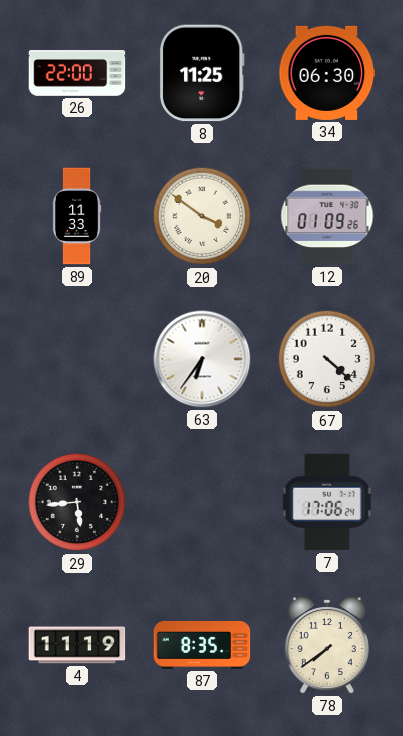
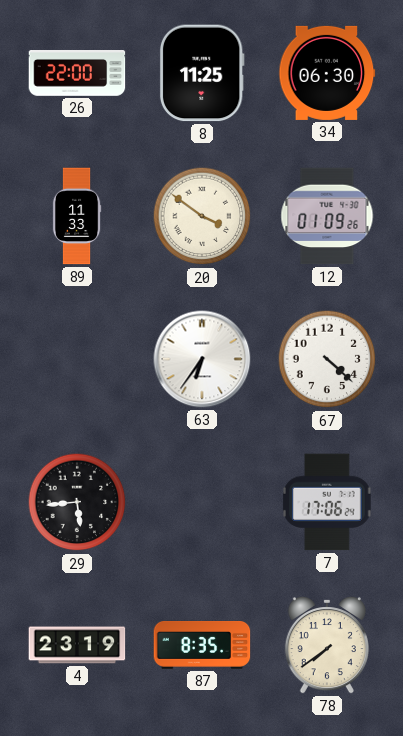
4: 11:19 -> 23:19
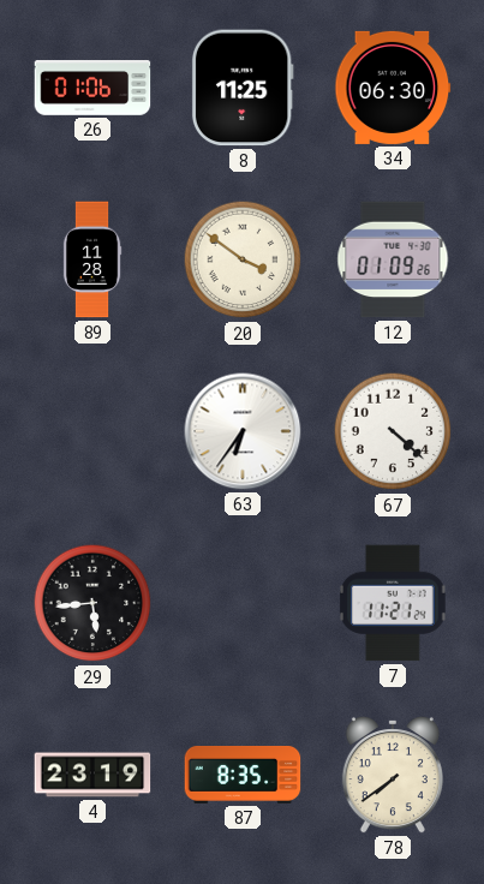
26: 22:00 -> 01:06
89: 11:33 -> 11:28
7: 17:06 -> 11:21
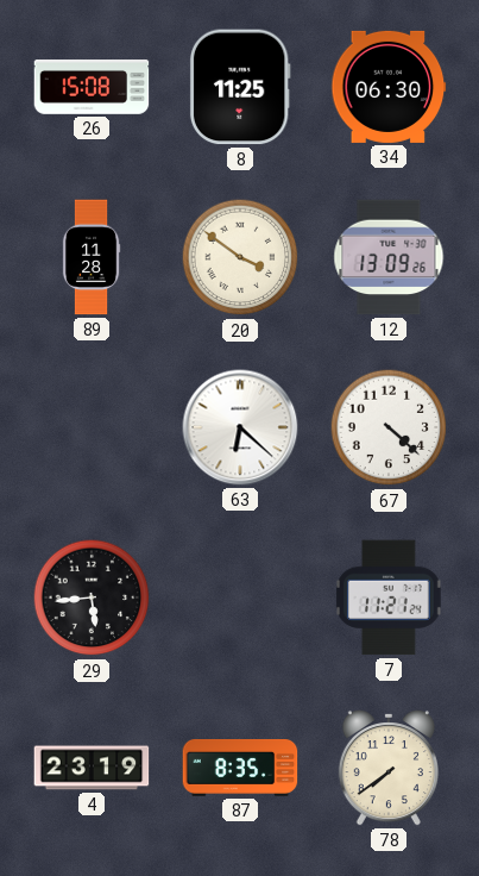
26: 01:06 -> 15:08
12: 01:09 -> 13:09
63: 6:36 -> 6:22
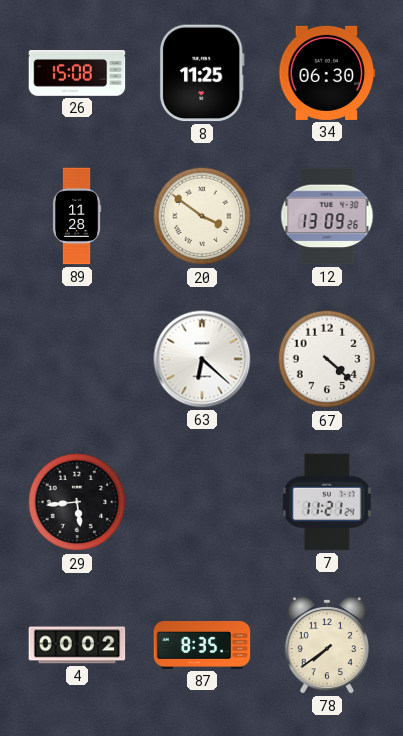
4: 23:19 -> 00:02
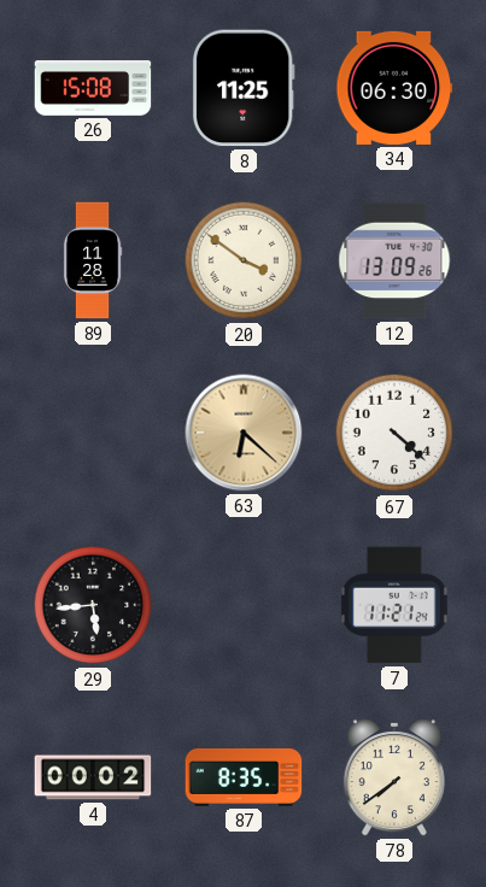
63 dial: white -> champagne
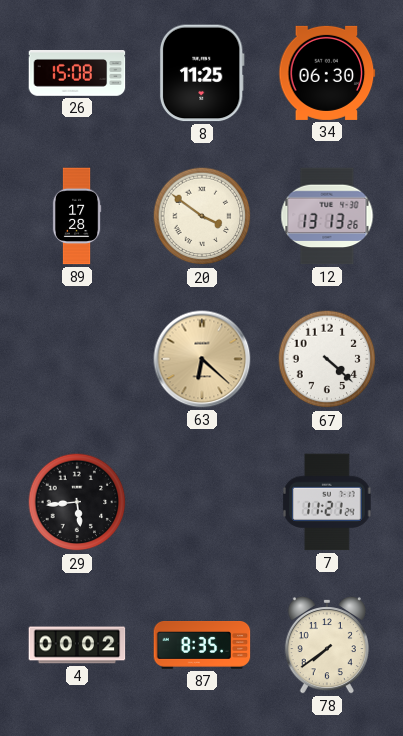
89: 11:28 -> 17:28
12: 13:09 -> 13:13
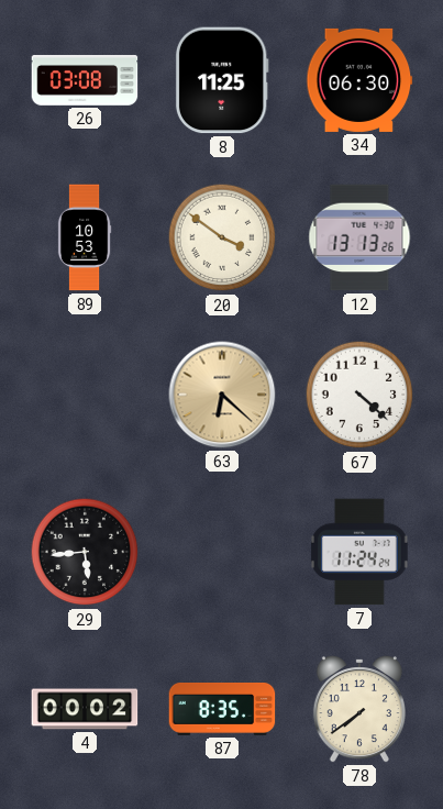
26: 15:08 -> 03:08
89: 17:28 -> 10:53
7: 11:21 -> 11:24
